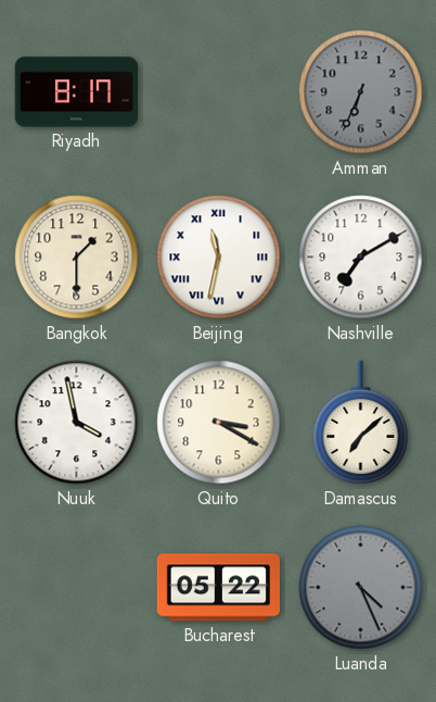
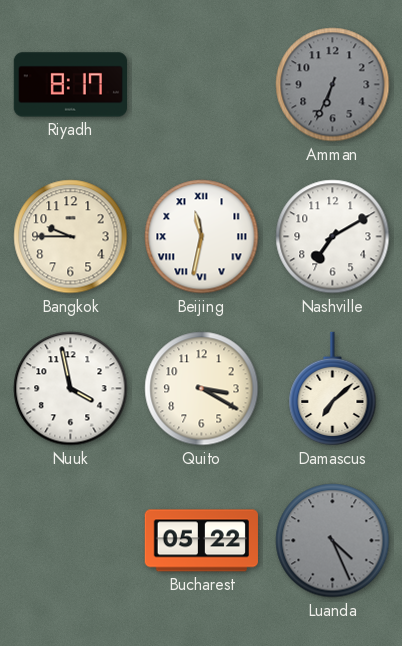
Bangkok: 1:30 -> 9:45
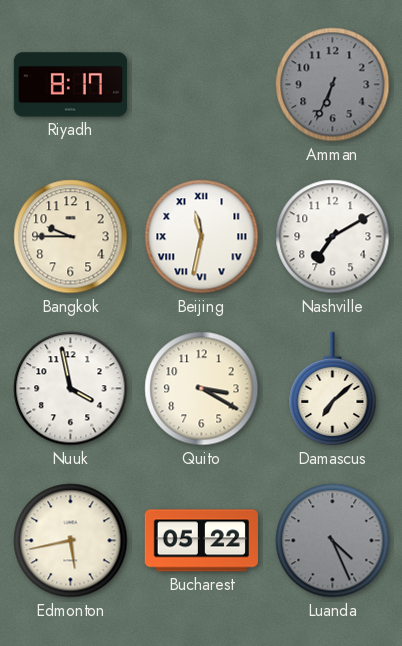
Edmonton: none -> 5:43
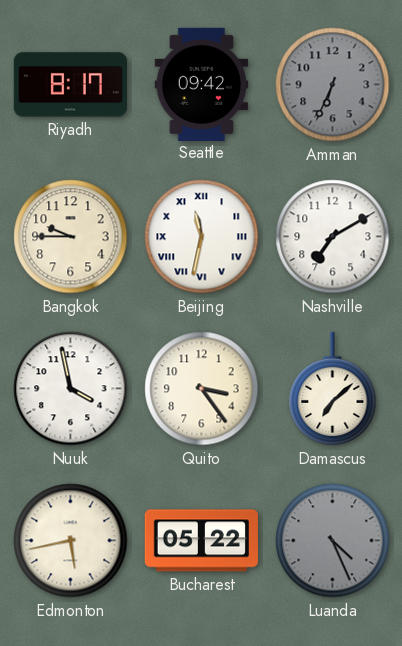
Seattle: none -> 09:42
Quito: 3:20 -> 3:24
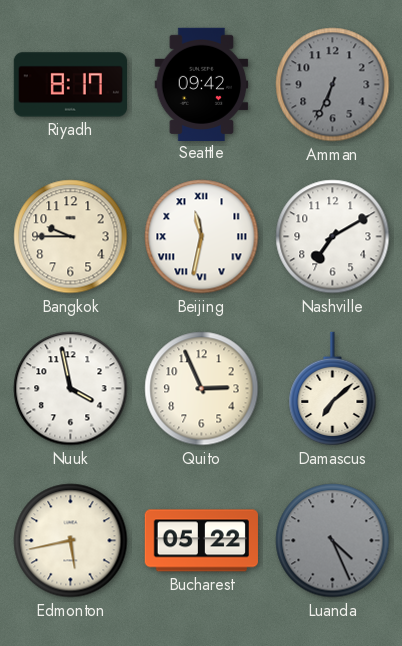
Quito: 3:24 -> 2:56
